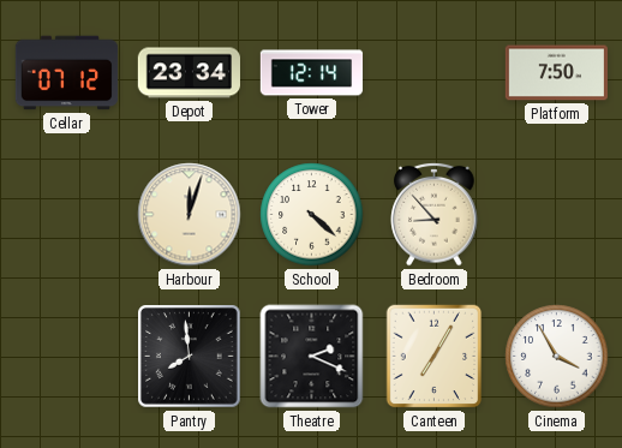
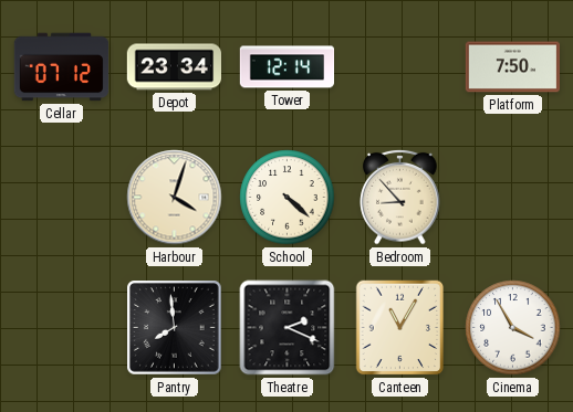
Harbour: 12:03 -> 4:03
Canteen: 7:05 -> 11:05
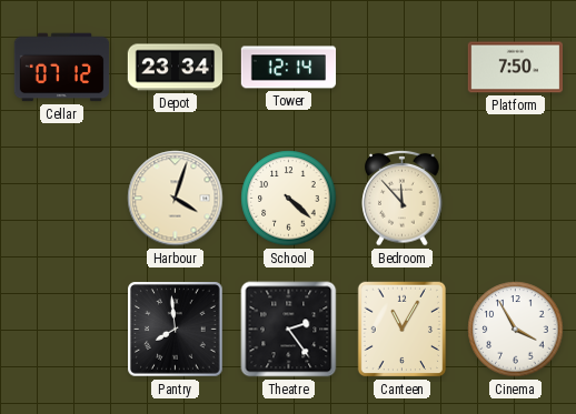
Bedroom: 8:53 -> 11:53
Theatre: 2:19 -> 2:24
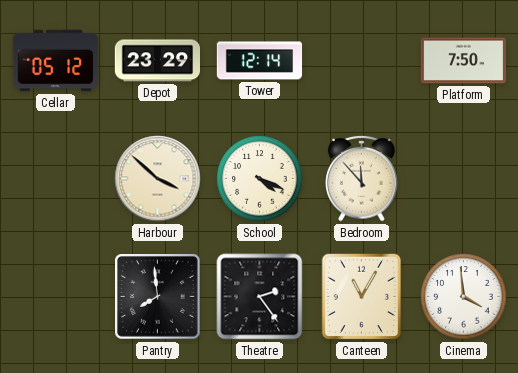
Cellar: 07:12 -> 05:12
Depot: 23:34 -> 23:29
Harbour: 4:03 -> 3:52
School: 4:22 -> 4:19
Cinema: 3:55 -> 3:59
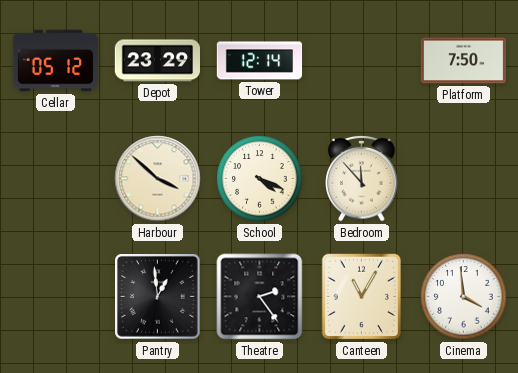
Pantry: 7:59 -> 12:59
